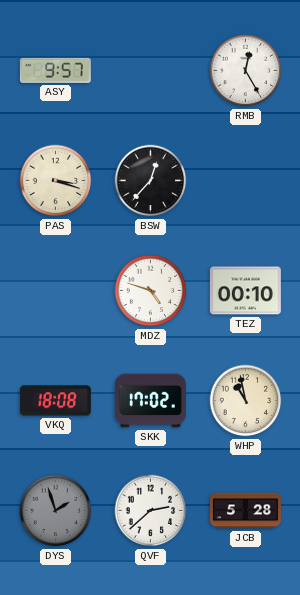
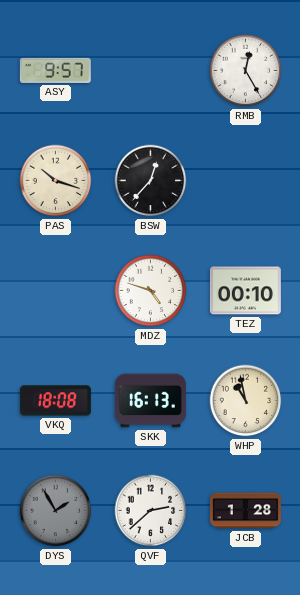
PAS: 3:18 -> 10:18
SKK: 17:02 -> 16:13
DYS: 1:57 -> 1:55
JCB: 5:28 -> 1:28
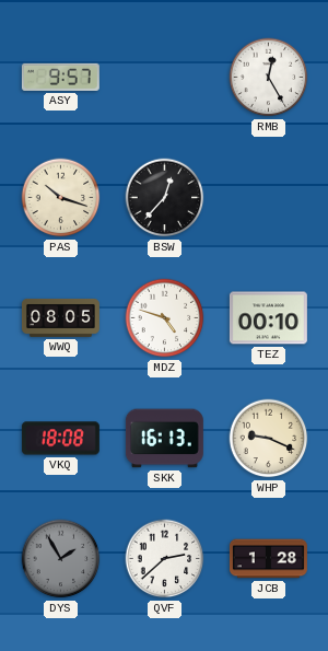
WWQ: none -> 08:05
WHP: 10:58 -> 9:19
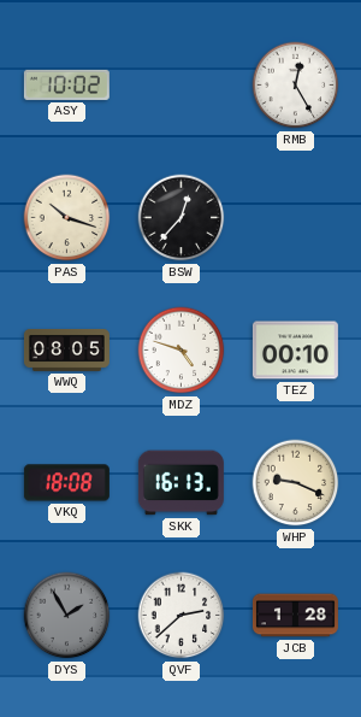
ASY: 9:57 -> 10:02
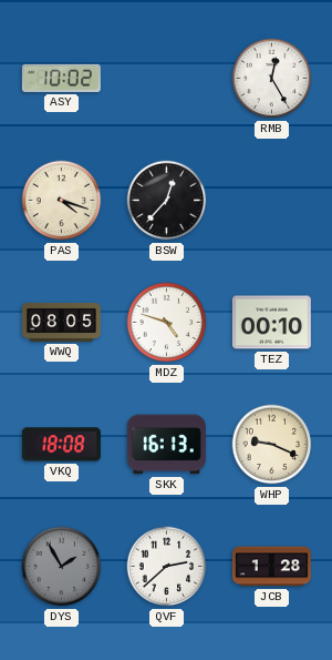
PAS: 10:18 -> 4:18
